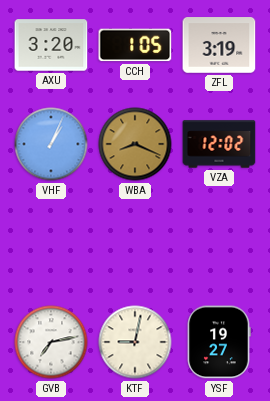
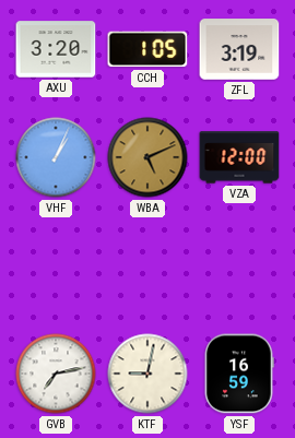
WBA: 8:19 -> 5:11
VZA: 12:02 -> 12:00
YSF: 19:27 -> 16:59
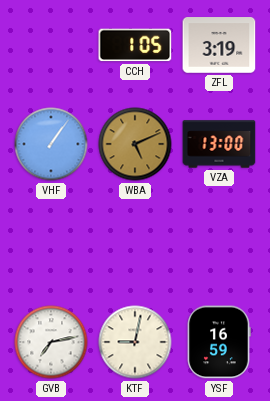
AXU: 3:20 -> none
VHF: 1:04 -> 1:06
VZA: 12:00 -> 13:00
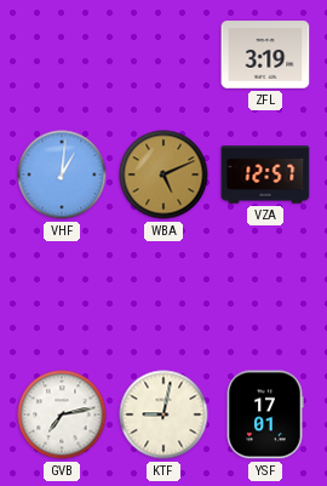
CCH: 1:05 -> none
VHF: 1:06 -> 1:01
VZA: 13:00 -> 12:57
YSF: 16:59 -> 17:01
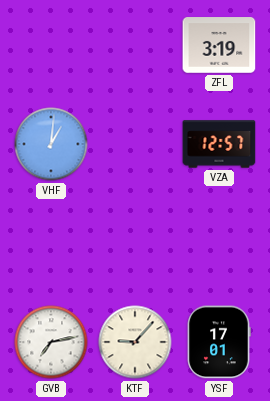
WBA: 5:11 -> none
KTF: 9:02 -> 9:07
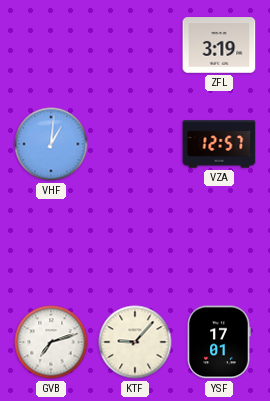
GVB: 7:13 -> 7:12
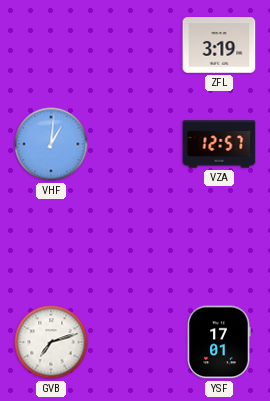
KTF: 9:07 -> none
